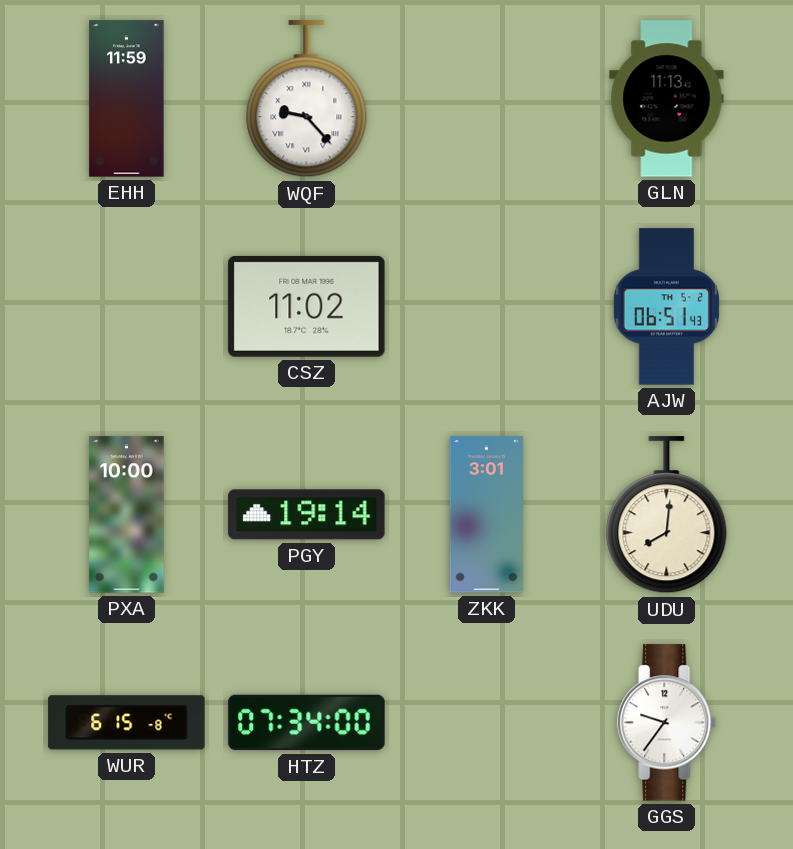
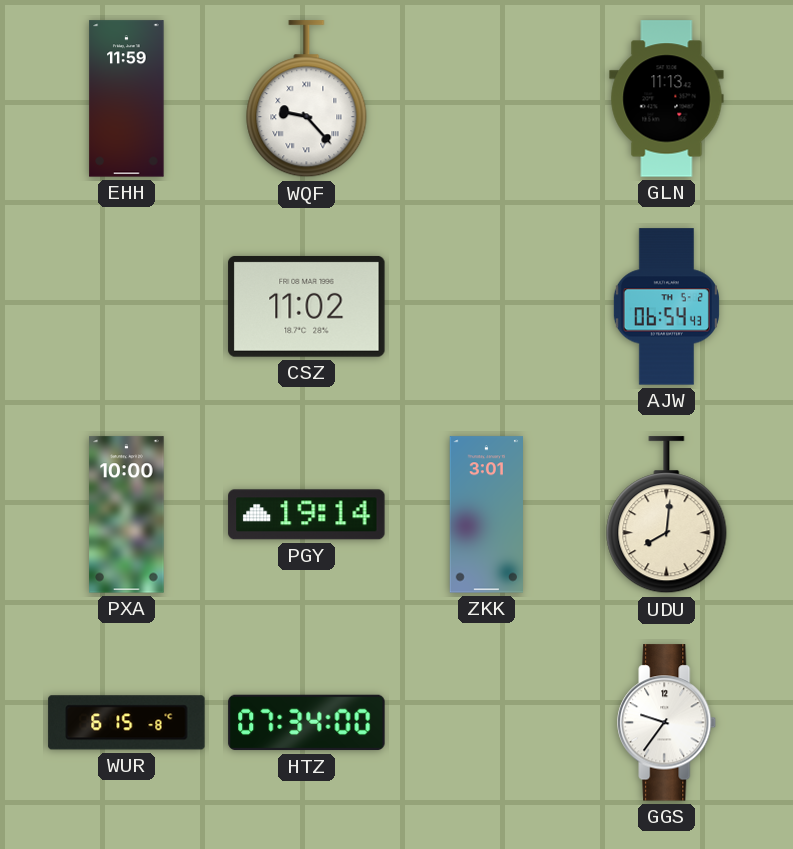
AJW: 06:51 -> 06:54
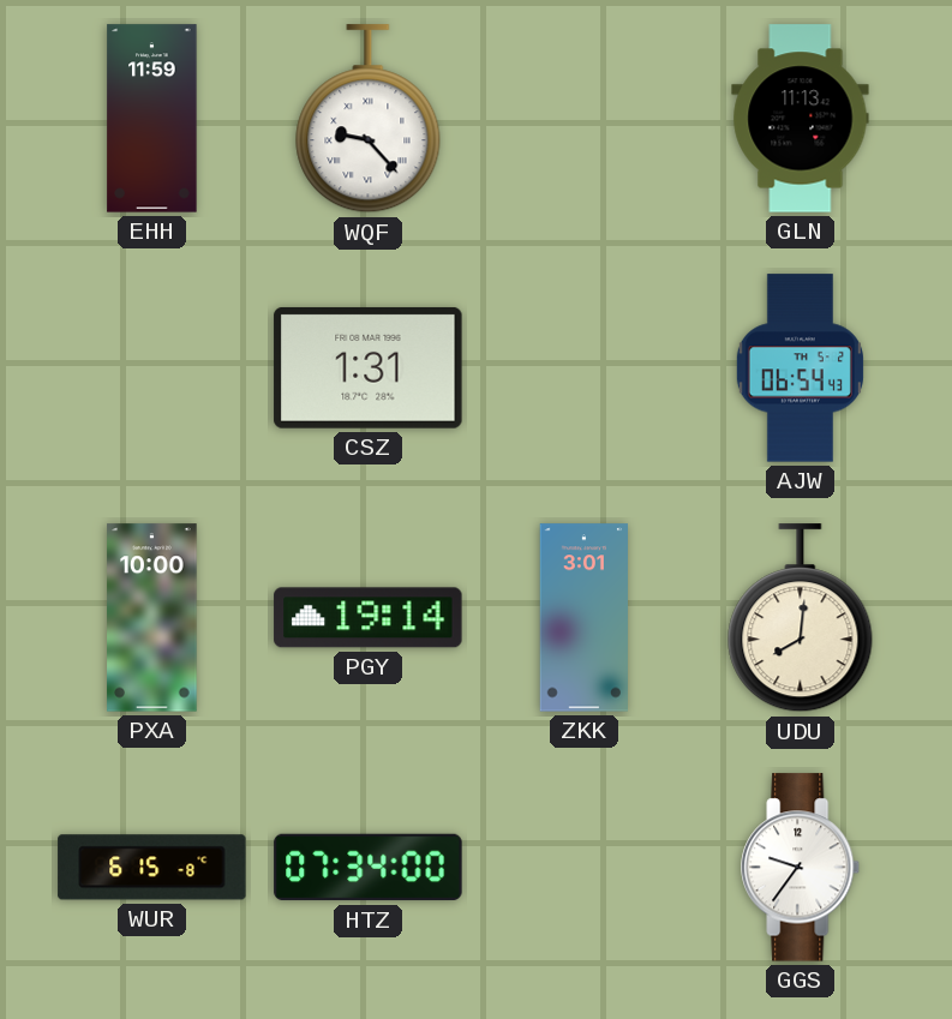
CSZ: 11:02 -> 1:31
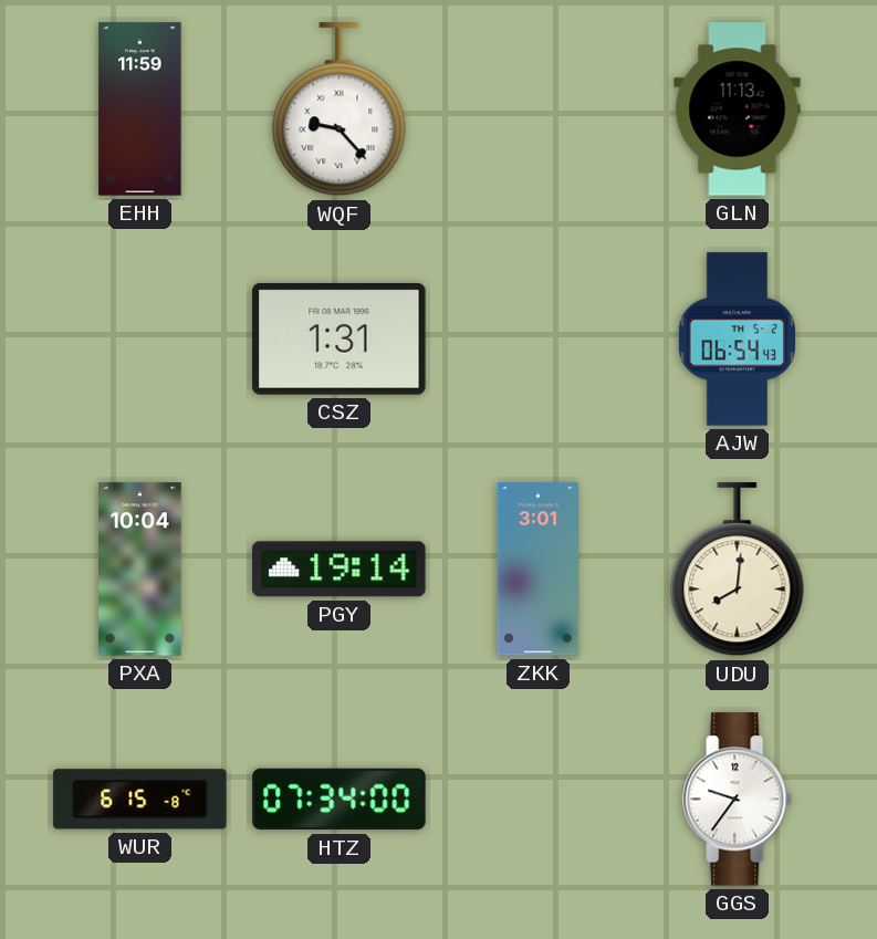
PXA: 10:00 -> 10:04
